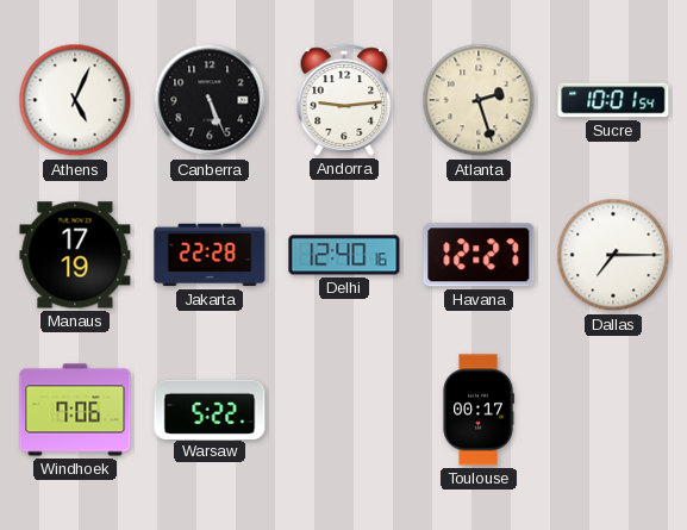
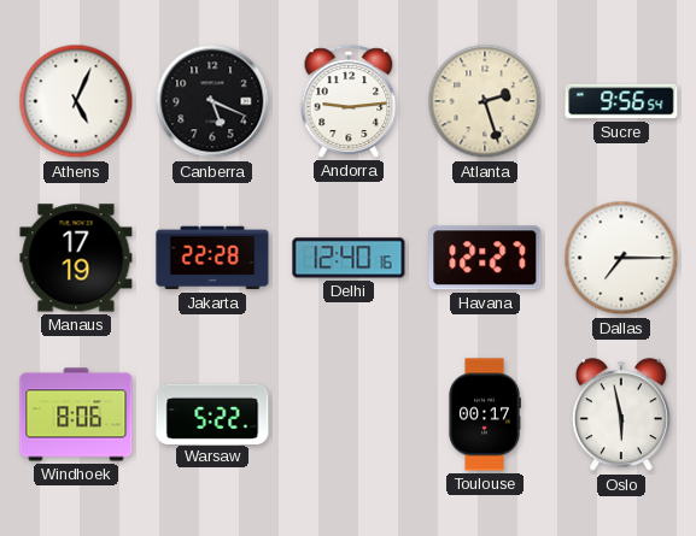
Canberra: 5:26 -> 5:19
Sucre: 10:01 -> 9:56
Windhoek: 7:06 -> 8:06
Oslo: none -> 5:58
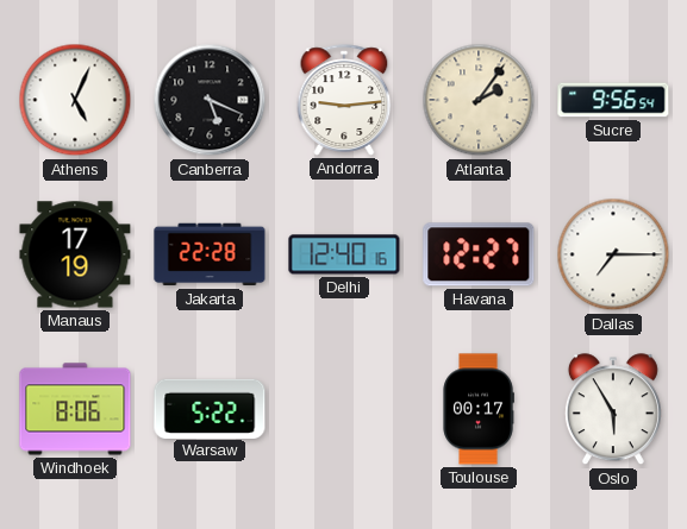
Atlanta: 2:27 -> 2:06
Oslo: 5:58 -> 5:55
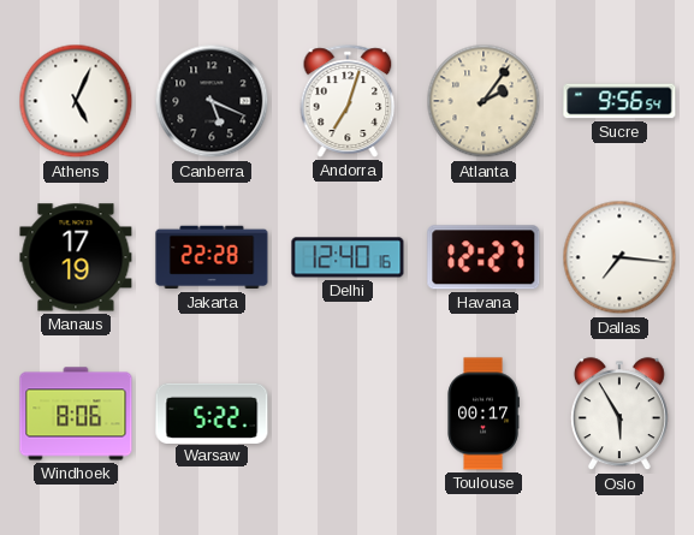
Andorra: 9:14 -> 7:03
Dallas: 7:15 -> 7:16
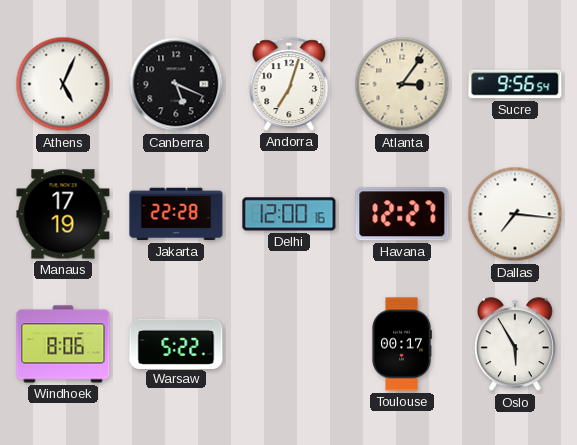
Atlanta: 2:06 -> 3:06
Delhi: 12:40 -> 12:00
